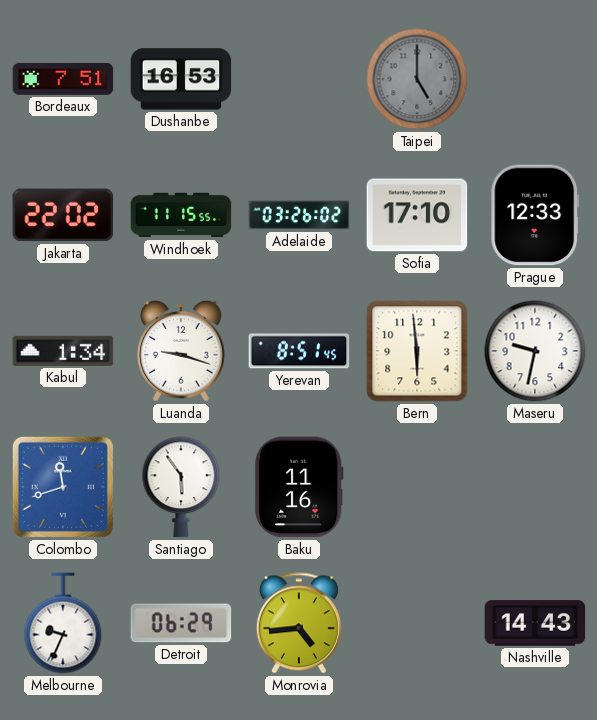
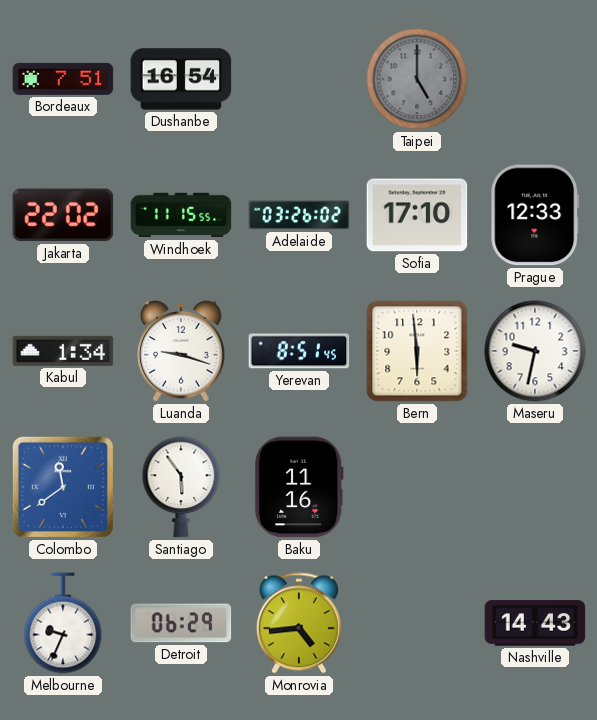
Dushanbe: 16:53 -> 16:54
Colombo: 11:42 -> 11:39
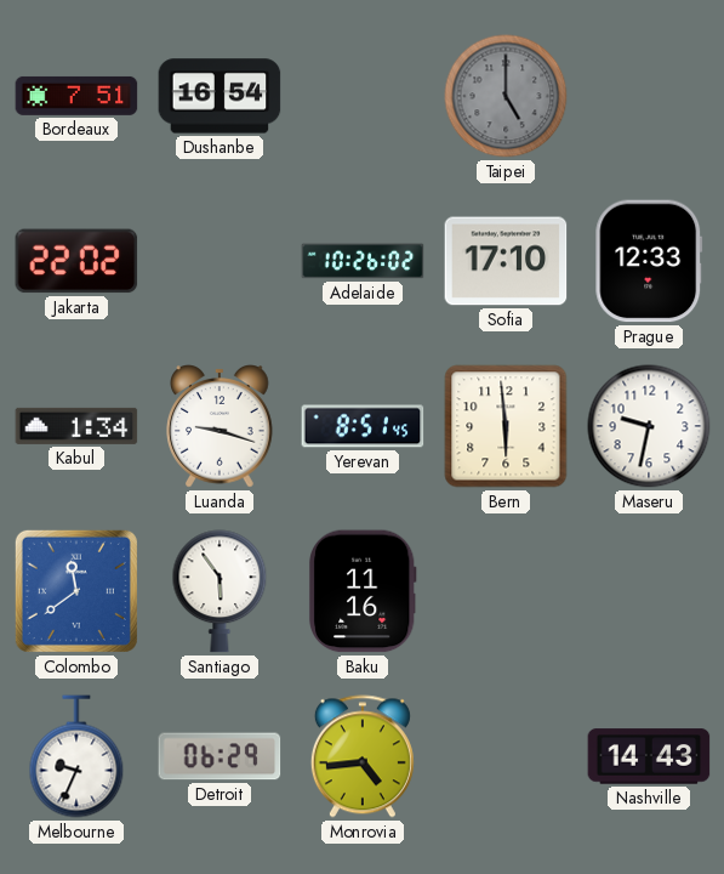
Windhoek: 11:15 -> none
Adelaide: 03:26 -> 10:26
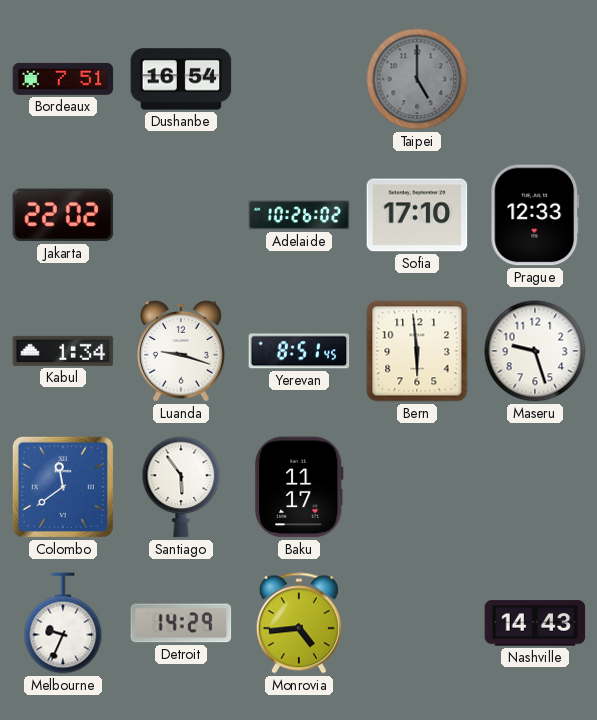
Maseru: 9:32 -> 9:27
Baku: 11:16 -> 11:17
Detroit: 06:29 -> 14:29
